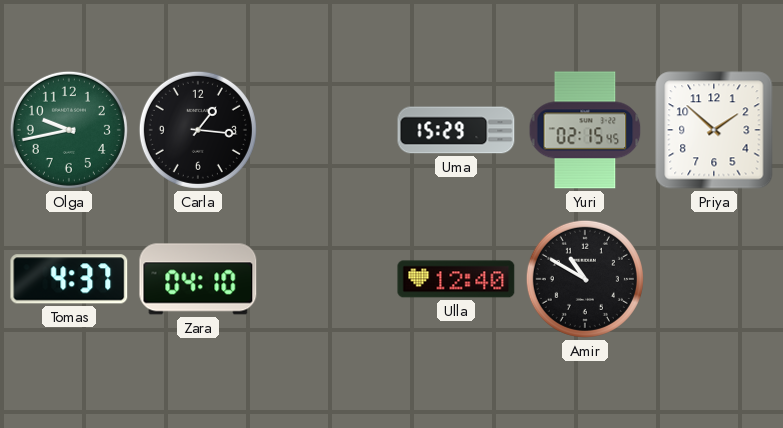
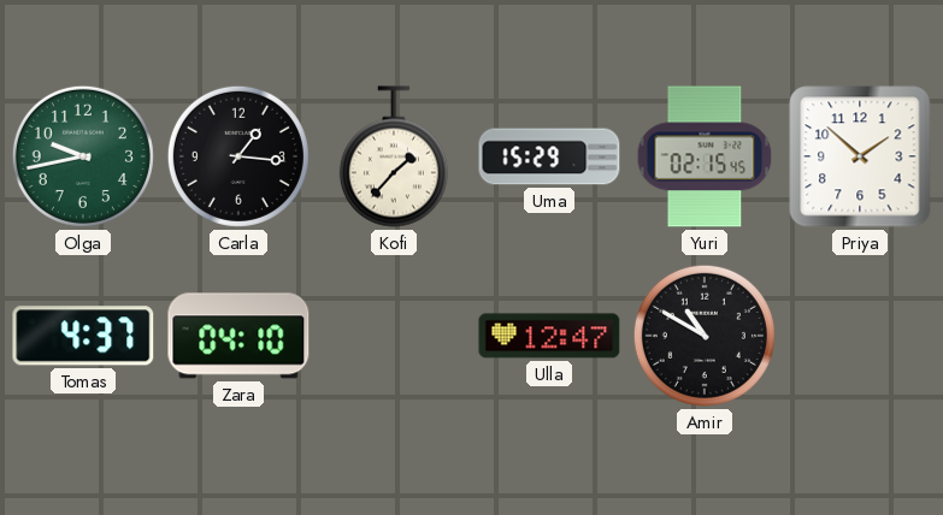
Kofi: none -> 1:37
Ulla: 12:40 -> 12:47
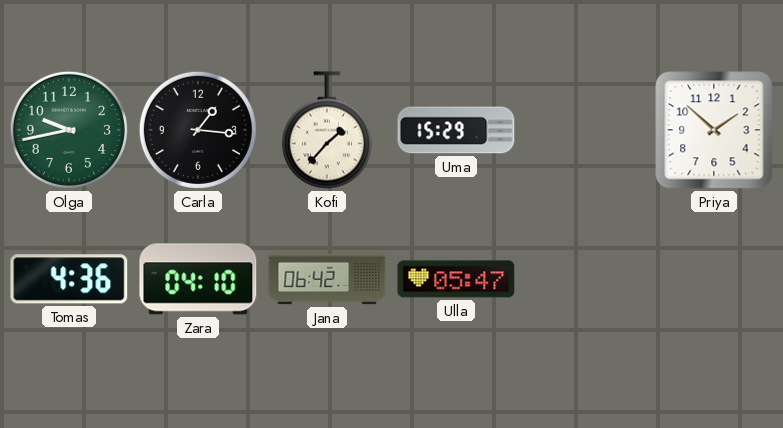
Yuri: 02:15 -> none
Tomas: 4:37 -> 4:36
Jana: none -> 06:42
Ulla: 12:47 -> 05:47
Amir: 10:50 -> none
